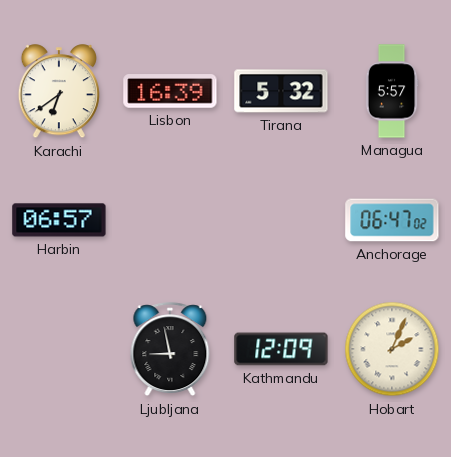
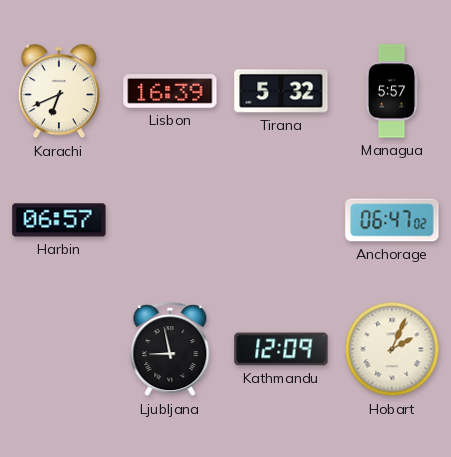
Karachi: 6:39 -> 6:41
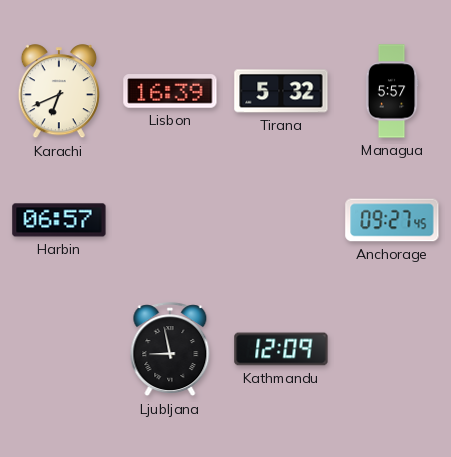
Anchorage: 06:47 -> 09:27
Hobart: 2:04 -> none
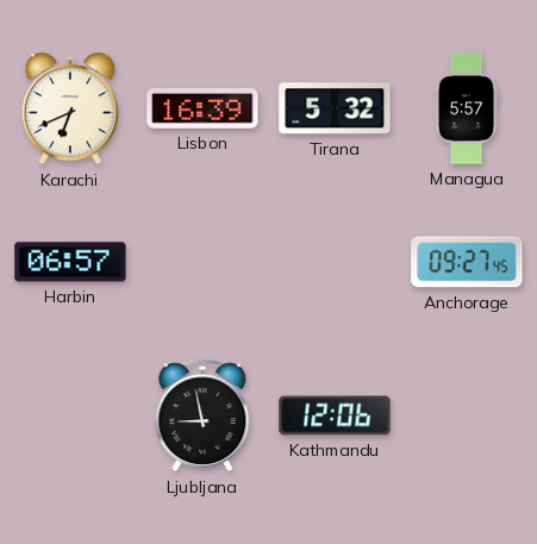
Kathmandu: 12:09 -> 12:06
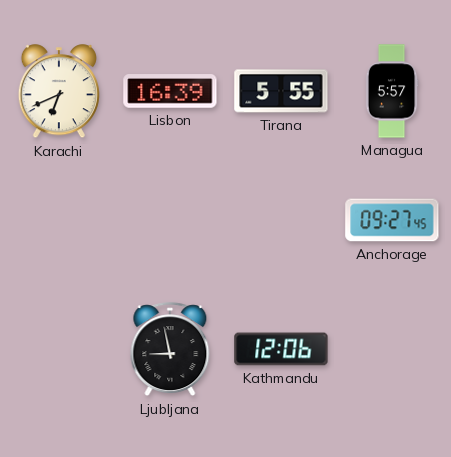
Tirana: 5:32 -> 5:55
Harbin: 06:57 -> none
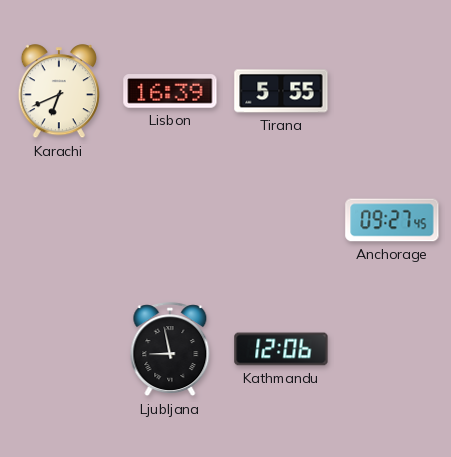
Managua: 5:57 -> none
